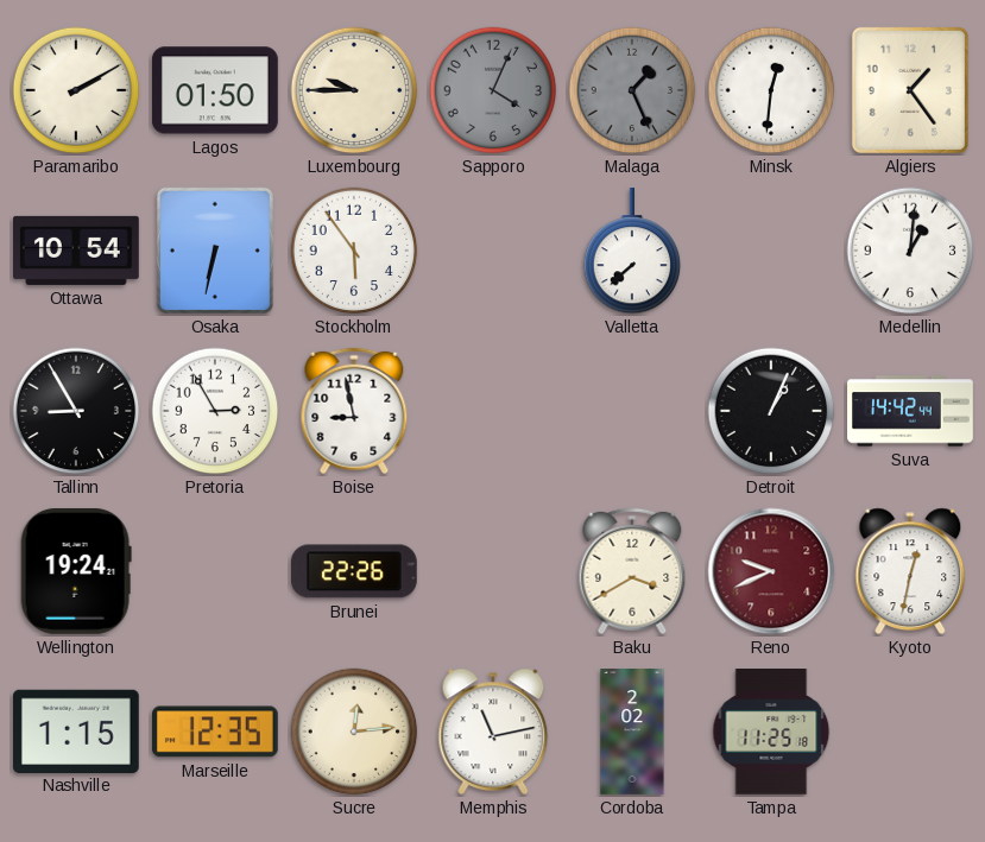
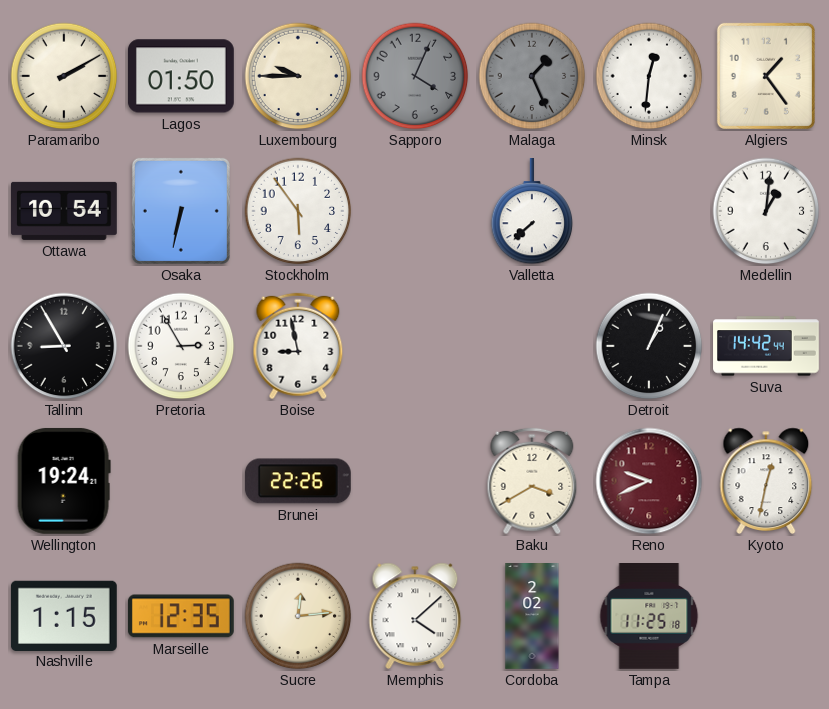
Memphis: 11:13 -> 4:08
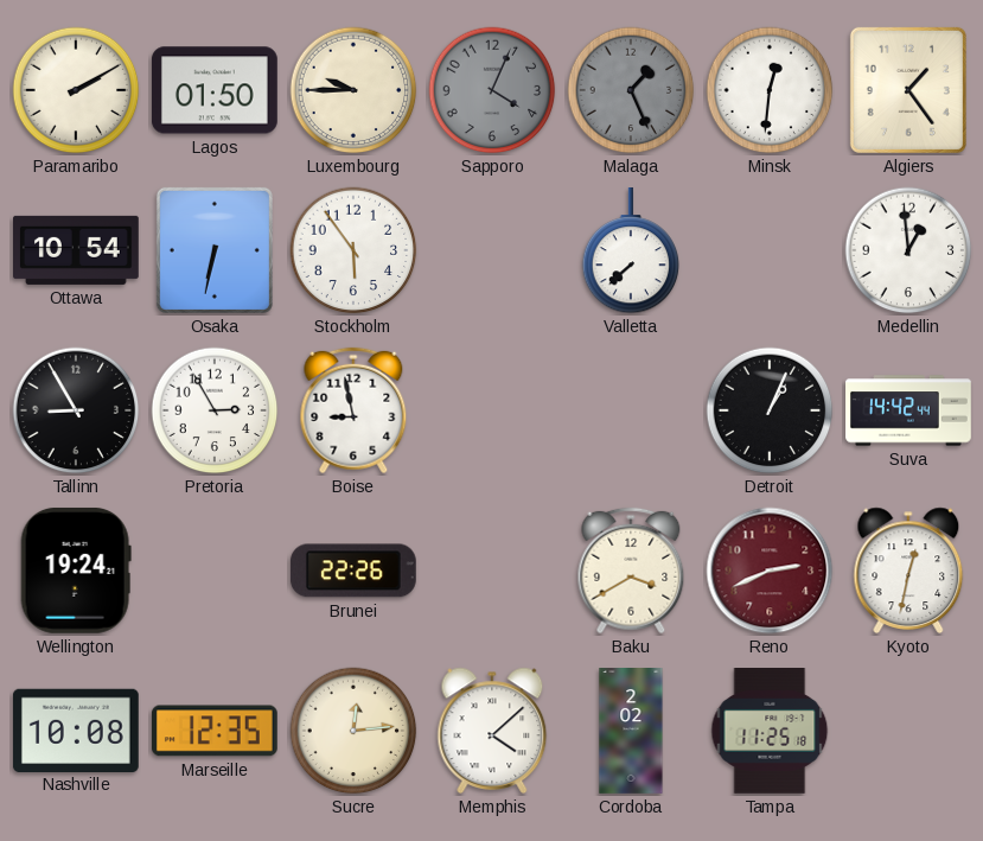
Medellin: 1:01 -> 12:59
Reno: 9:41 -> 2:41
Nashville: 1:15 -> 10:08
